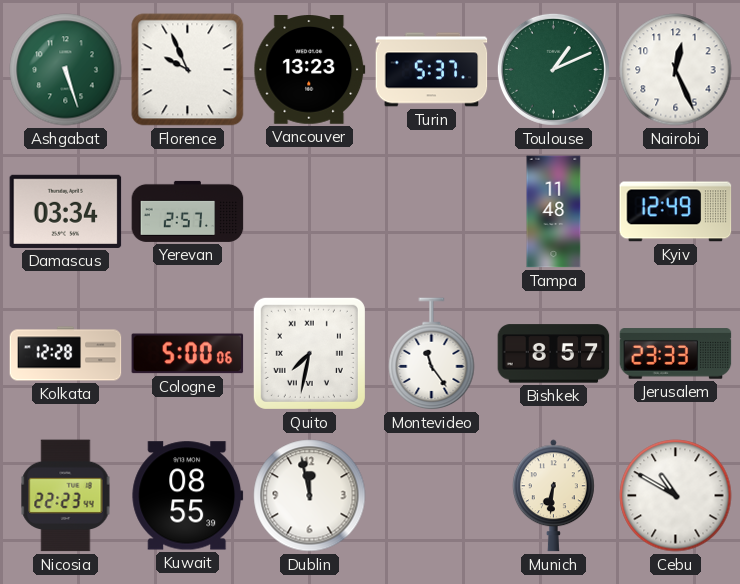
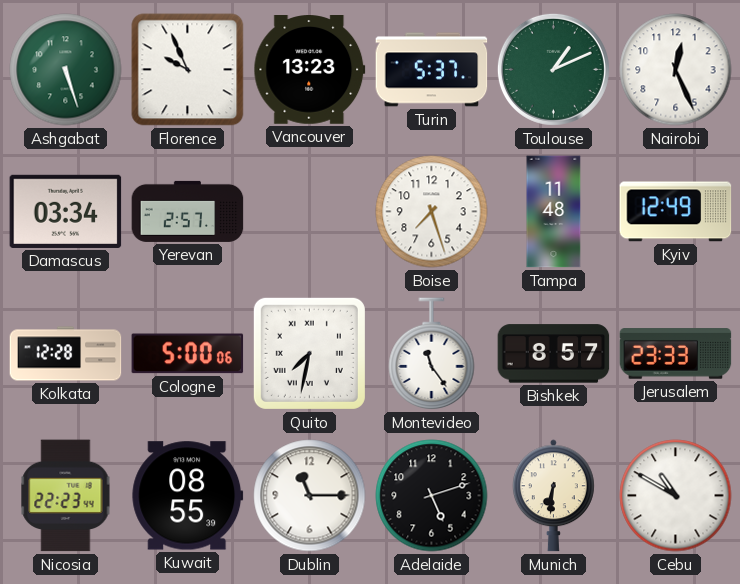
Boise: none -> 7:27
Dublin: 11:58 -> 11:15
Adelaide: none -> 5:12
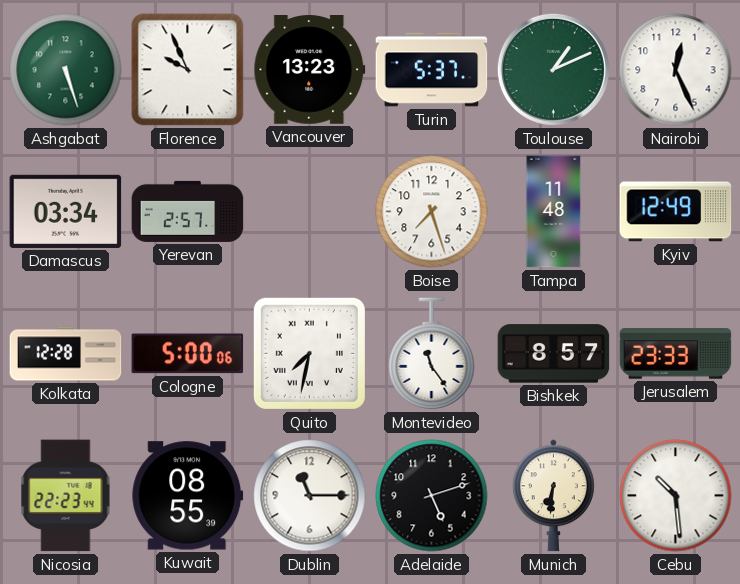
Cebu: 10:50 -> 10:29
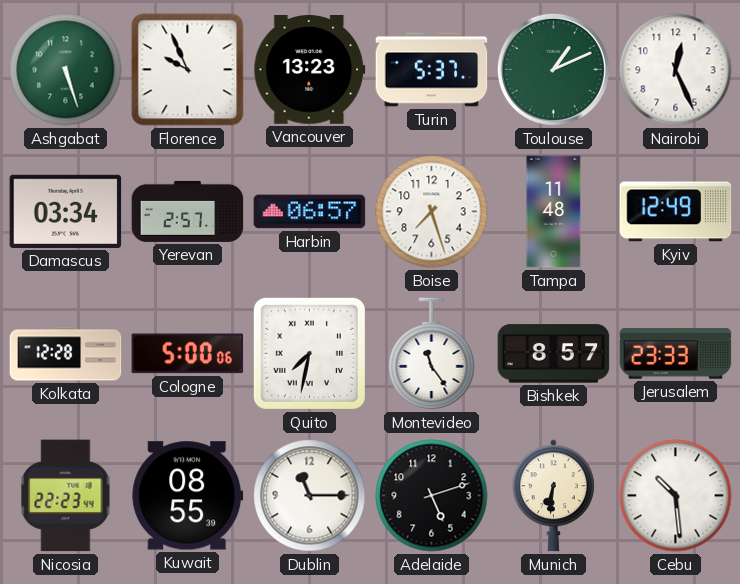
Harbin: none -> 06:57
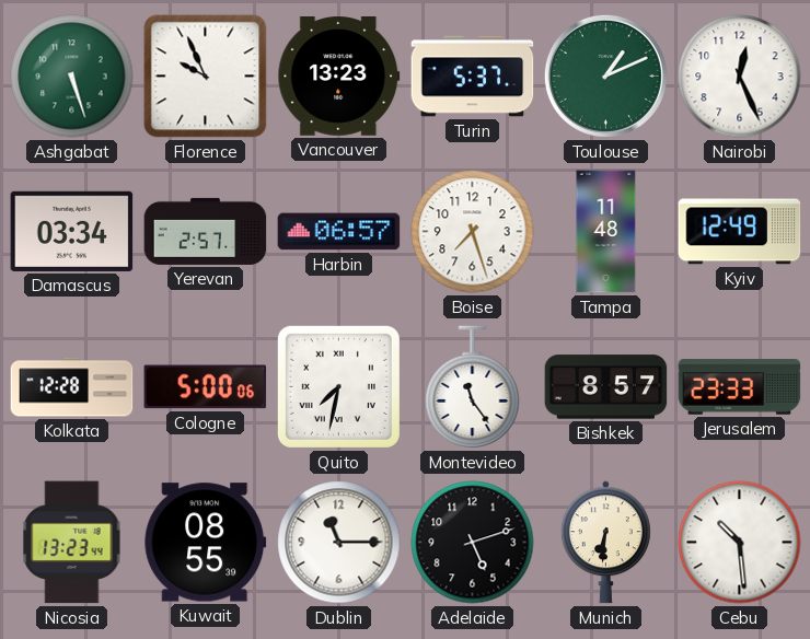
Nicosia: 22:23 -> 13:23
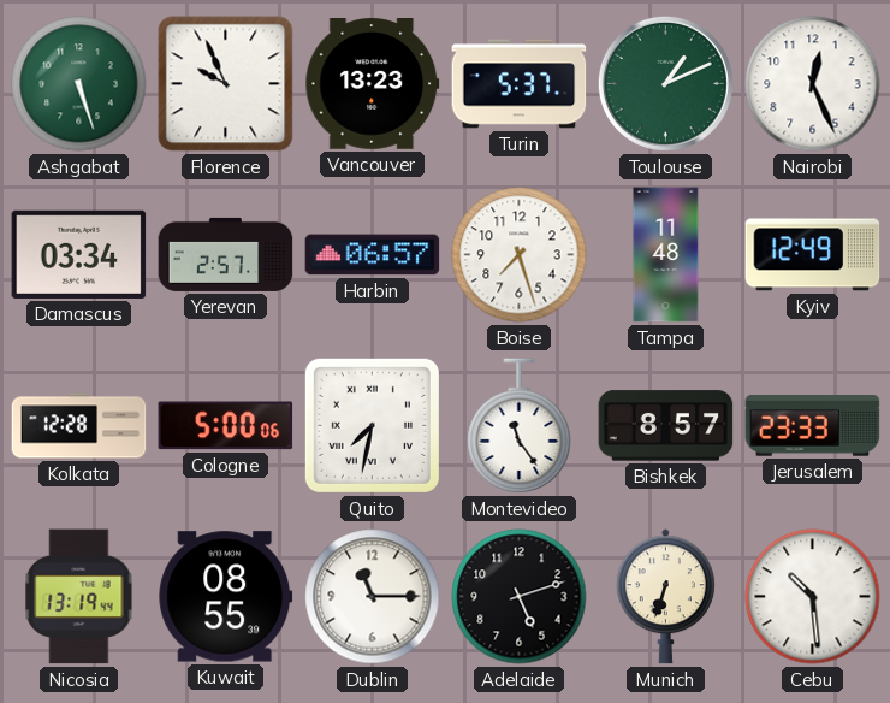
Nicosia: 13:23 -> 13:19
Munich: 6:31 -> 6:33
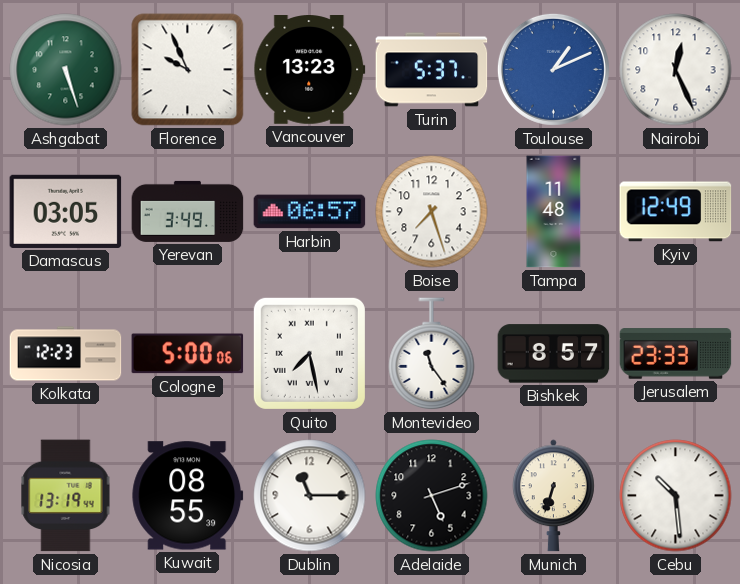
Toulouse dial: green -> blue
Damascus: 03:34 -> 03:05
Yerevan: 2:57 -> 3:49
Kolkata: 12:28 -> 12:23
Quito: 7:32 -> 7:28
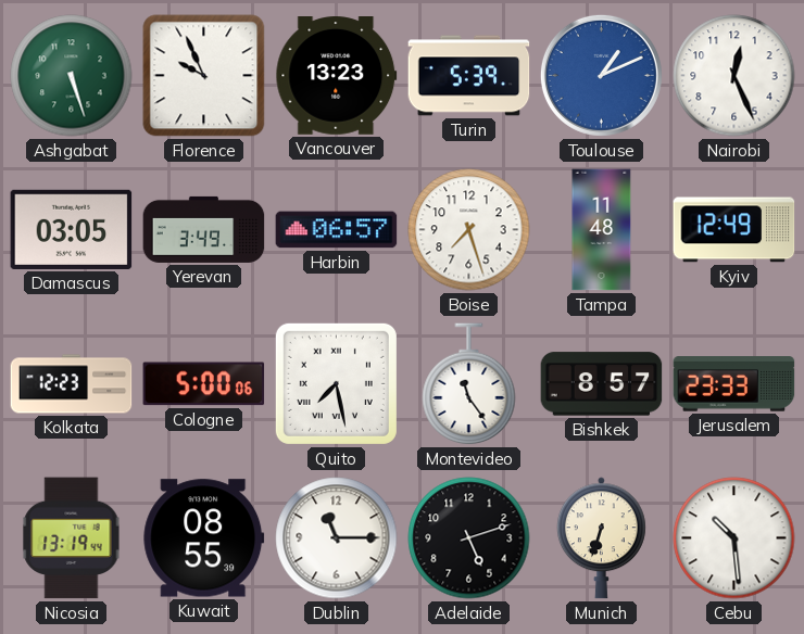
Turin: 5:37 -> 5:39
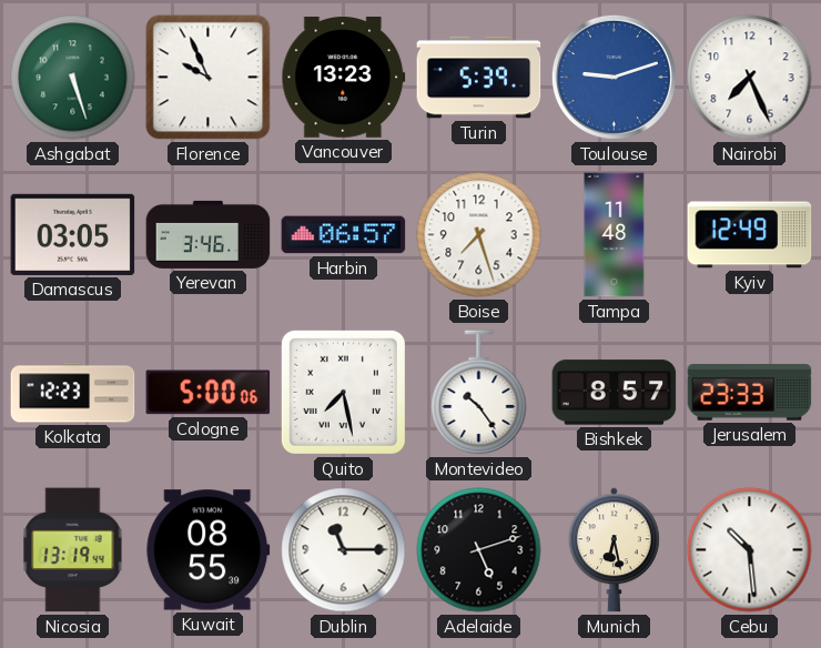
Toulouse: 1:11 -> 9:12
Nairobi: 12:26 -> 7:26
Yerevan: 3:49 -> 3:46
Montevideo: 11:24 -> 10:24
Munich: 6:33 -> 6:28
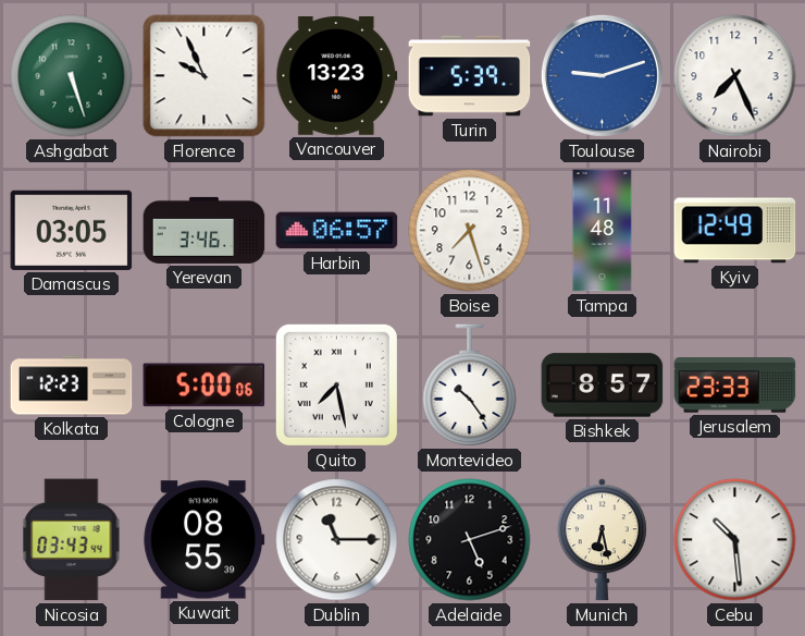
Nicosia: 13:19 -> 03:43
